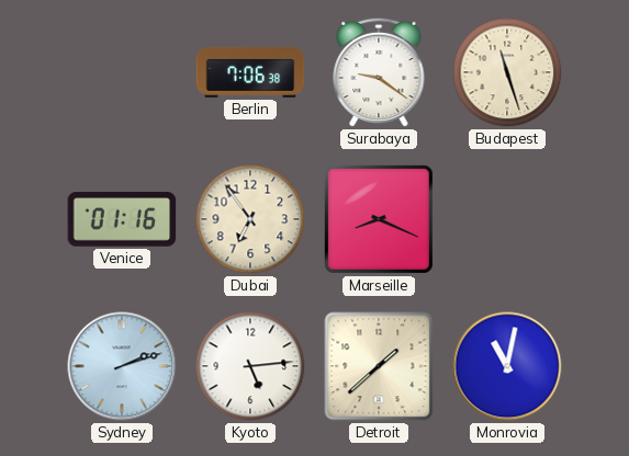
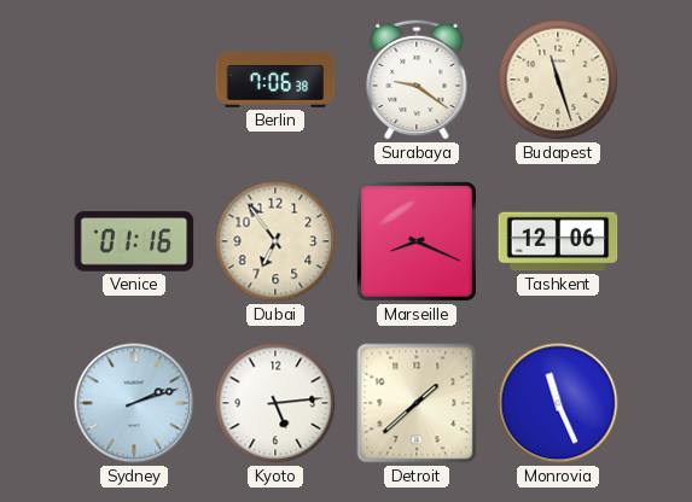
Tashkent: none -> 12:06
Monrovia: 11:02 -> 11:26
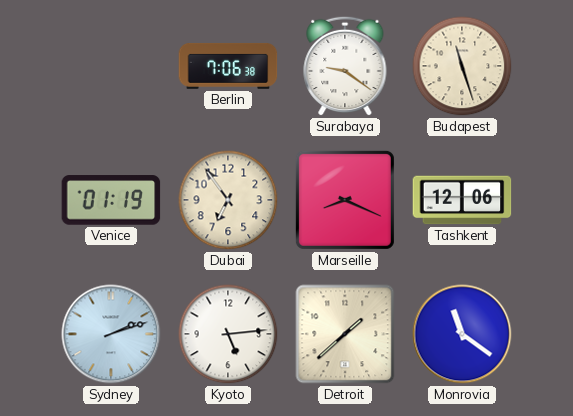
Venice: 01:16 -> 01:19
Monrovia: 11:26 -> 11:21
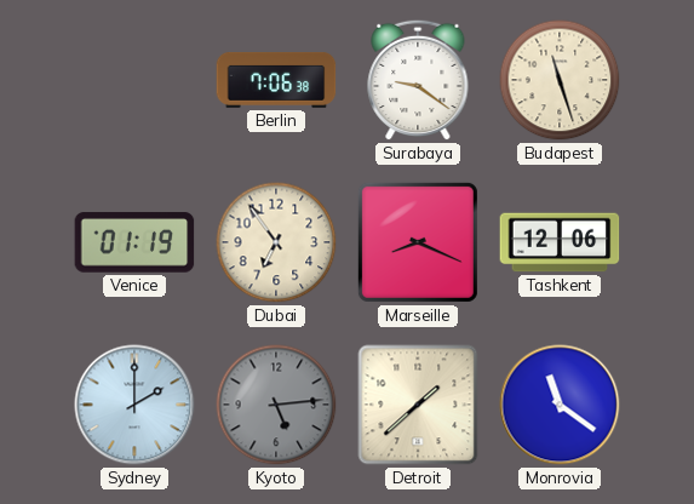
Sydney: 2:12 -> 2:00
Kyoto dial: white -> grey
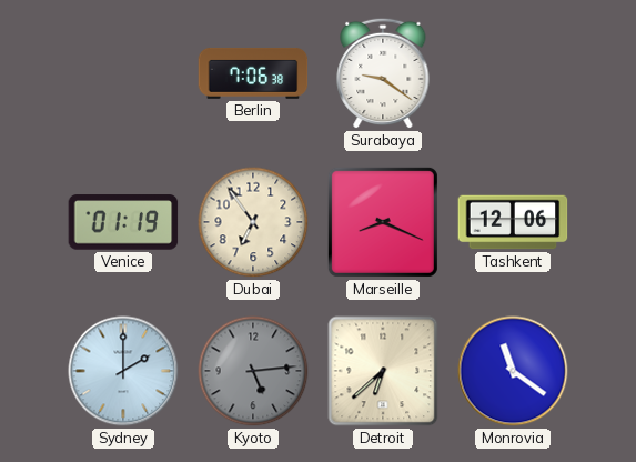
Budapest: 11:27 -> none
Detroit: 1:38 -> 6:38
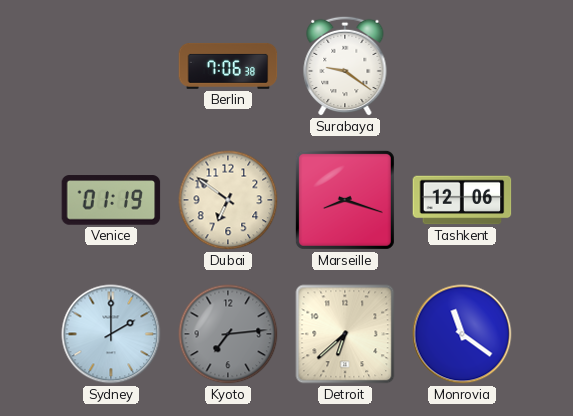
Dubai: 6:54 -> 6:51
Marseille: 8:19 -> 8:18
Kyoto: 5:14 -> 7:14
